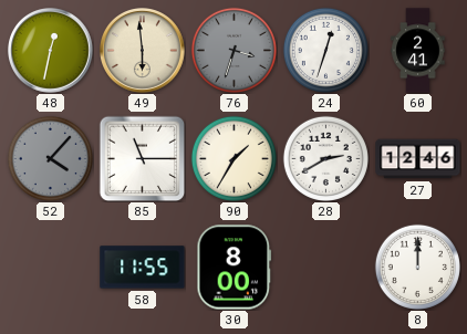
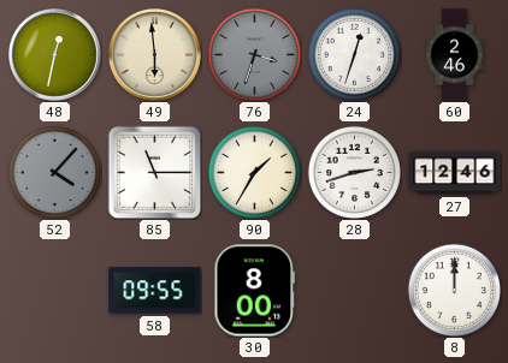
60: 2:41 -> 2:46
28: 2:40 -> 2:42
58: 11:55 -> 09:55
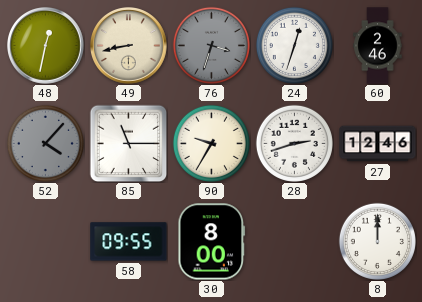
49: 5:59 -> 8:43
90: 1:35 -> 9:35
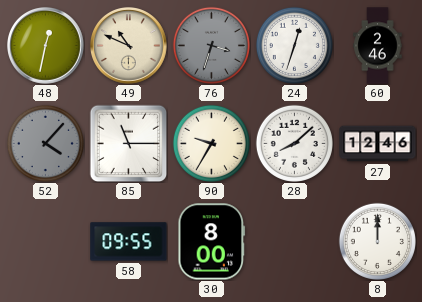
49: 8:43 -> 10:49
28: 2:42 -> 8:08
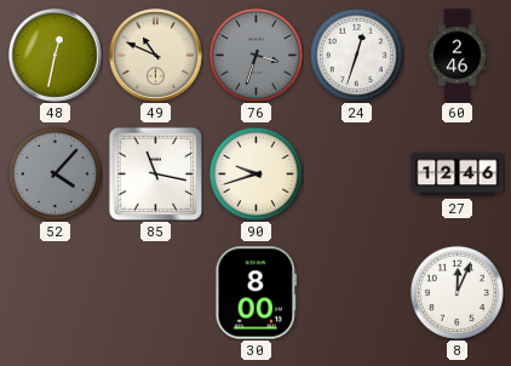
85: 11:15 -> 11:17
90: 9:35 -> 9:42
28: 8:08 -> none
58: 09:55 -> none
8: 12:00 -> 12:04
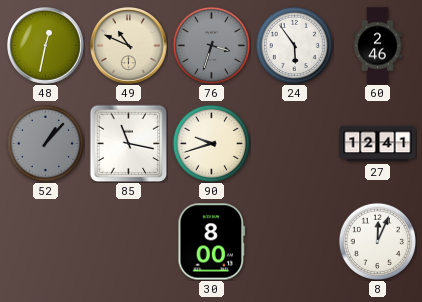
24: 12:33 -> 5:54
52: 4:07 -> 1:07
27: 12:46 -> 12:41
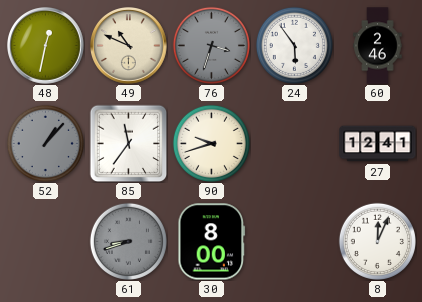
85: 11:17 -> 11:36
61: none -> 8:42
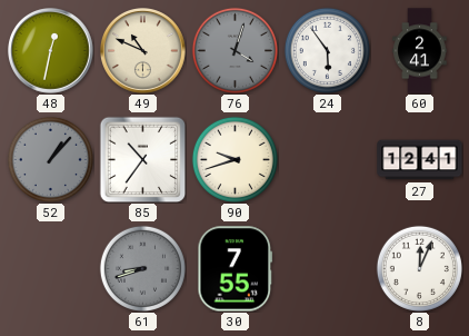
76: 3:33 -> 4:03
60: 2:46 -> 2:41
85: 11:36 -> 10:36
30: 8:00 -> 7:55
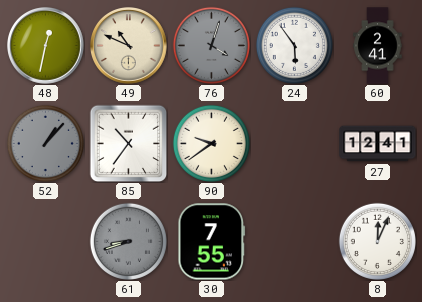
90: 9:42 -> 9:39
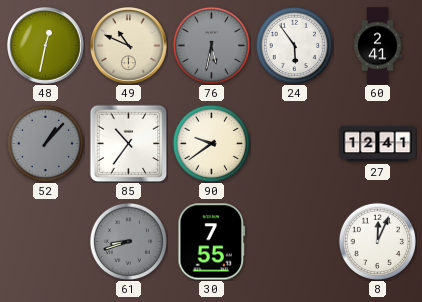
76: 4:03 -> 5:32
